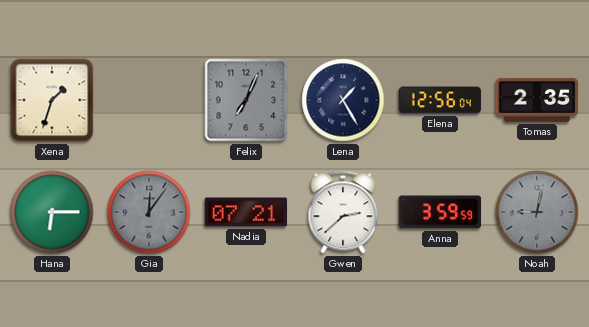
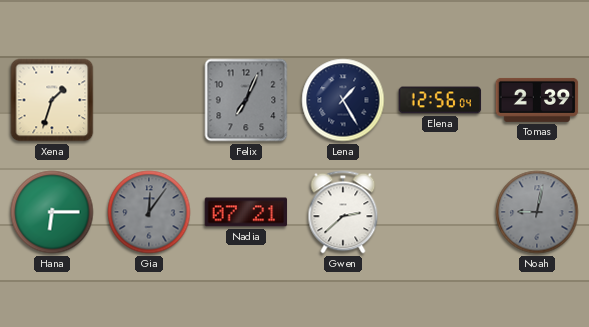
Tomas: 2:35 -> 2:39
Anna: 3:59 -> none
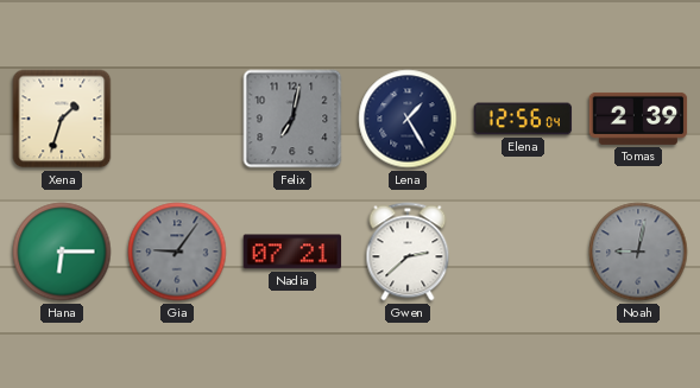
Felix: 7:04 -> 7:02
Gia: 12:06 -> 9:06
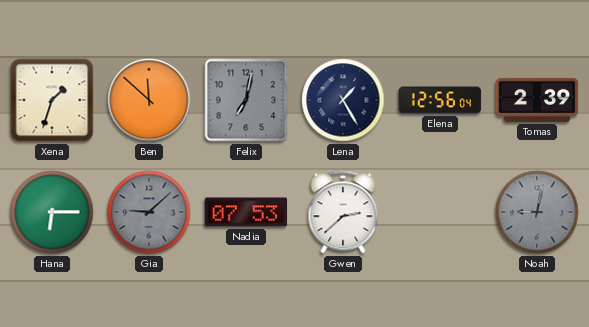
Ben: none -> 11:52
Gia: 9:06 -> 9:08
Nadia: 07:21 -> 07:53
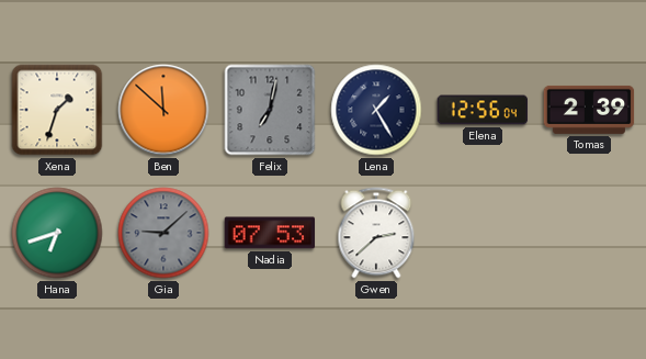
Hana: 6:15 -> 6:42
Noah: 9:02 -> none
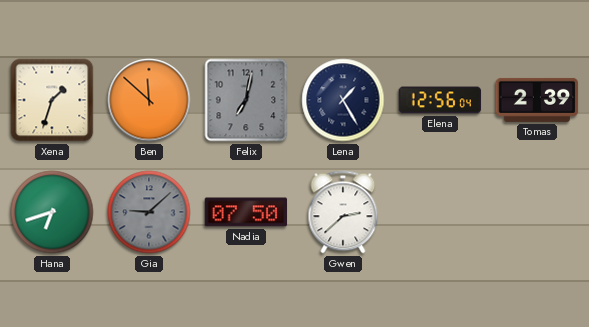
Nadia: 07:53 -> 07:50
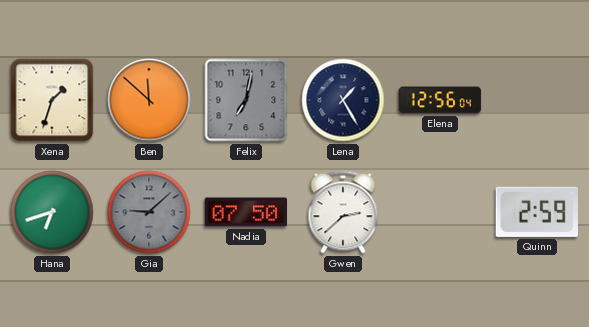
Tomas: 2:39 -> none
Quinn: none -> 2:59
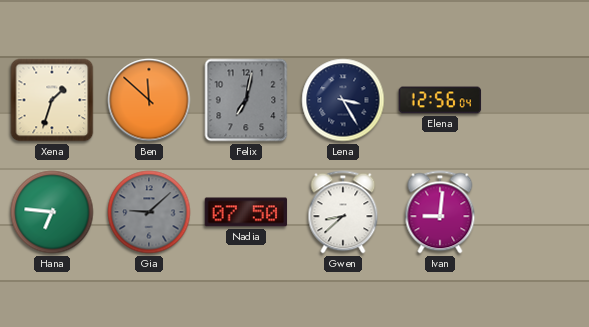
Lena: 1:25 -> 3:25
Hana: 6:42 -> 6:46
Gwen: 2:38 -> 8:38
Ivan: none -> 9:01
Quinn: 2:59 -> none
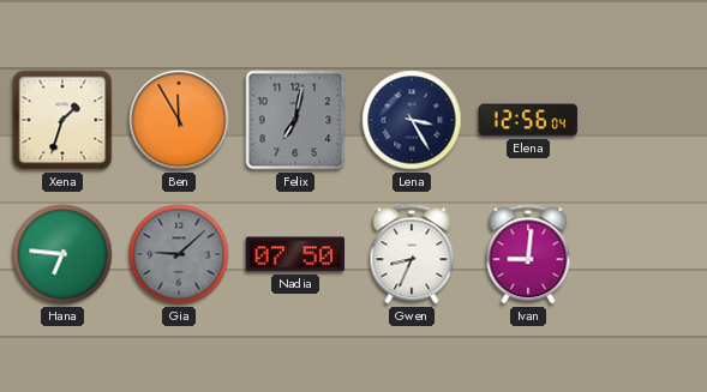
Ben: 11:52 -> 11:55
Gwen: 8:38 -> 8:34
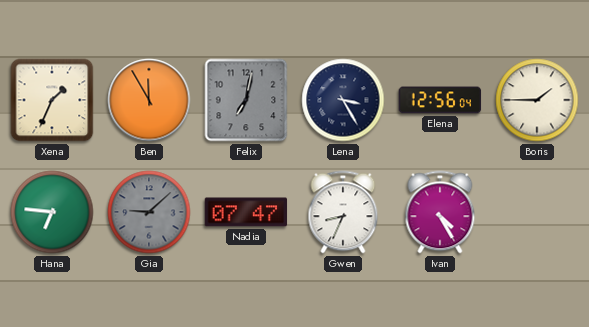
Xena: 1:33 -> 1:34
Boris: none -> 1:45
Nadia: 07:50 -> 07:47
Ivan: 9:01 -> 4:25
